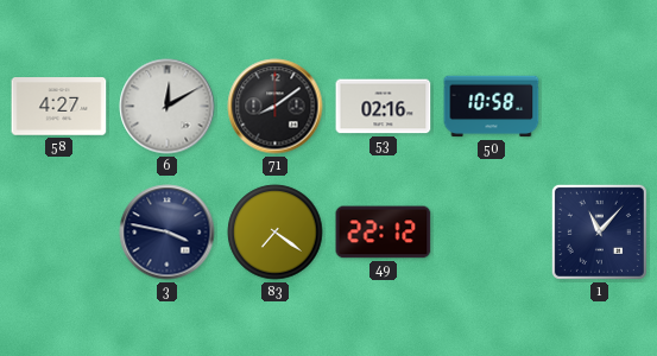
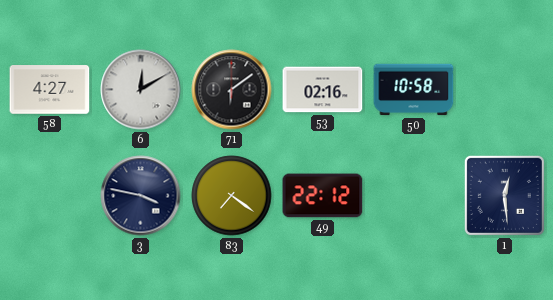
71: 8:09 -> 6:09
1: 11:07 -> 12:29
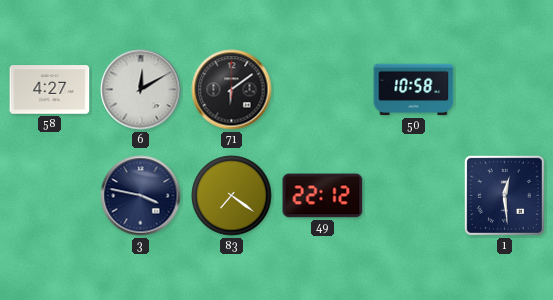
53: 02:16 -> none
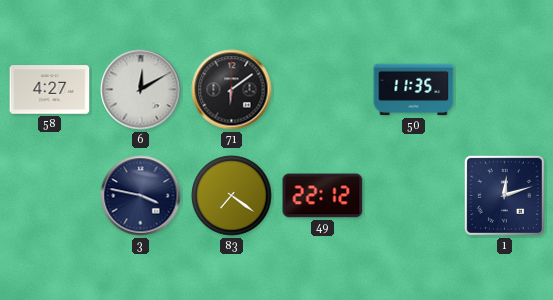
50: 10:58 -> 11:35
1: 12:29 -> 12:12
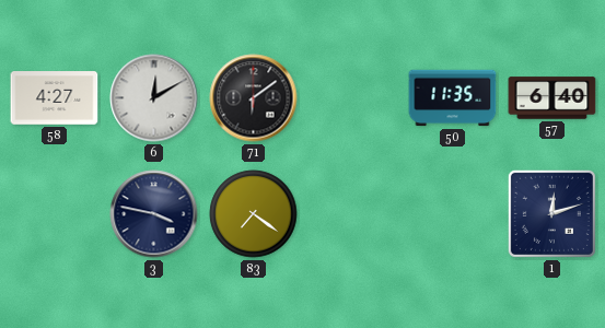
57: none -> 6:40
49: 22:12 -> none
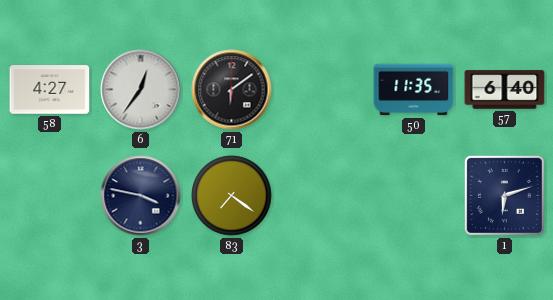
6: 12:10 -> 12:36
1: 12:12 -> 6:12
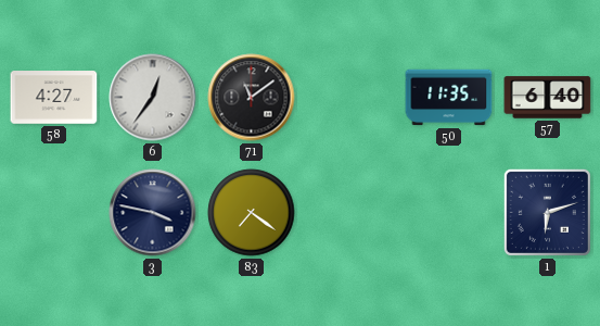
71: 6:09 -> 11:09
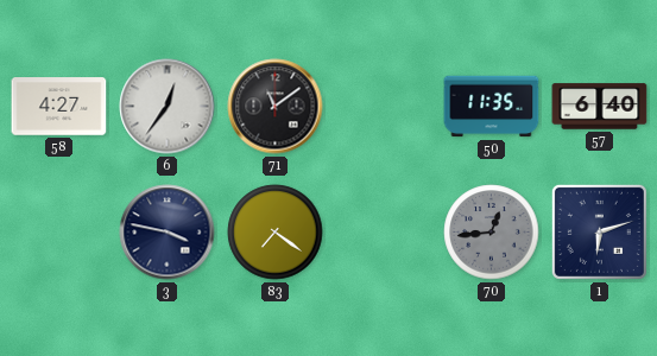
70: none -> 12:44
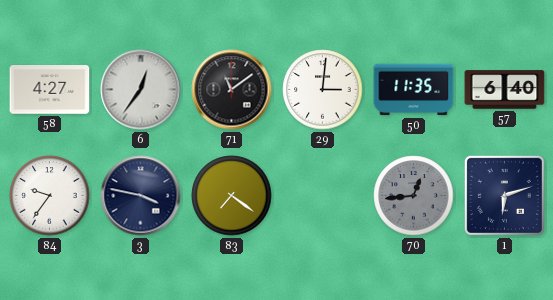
29: none -> 3:01
84: none -> 9:36
